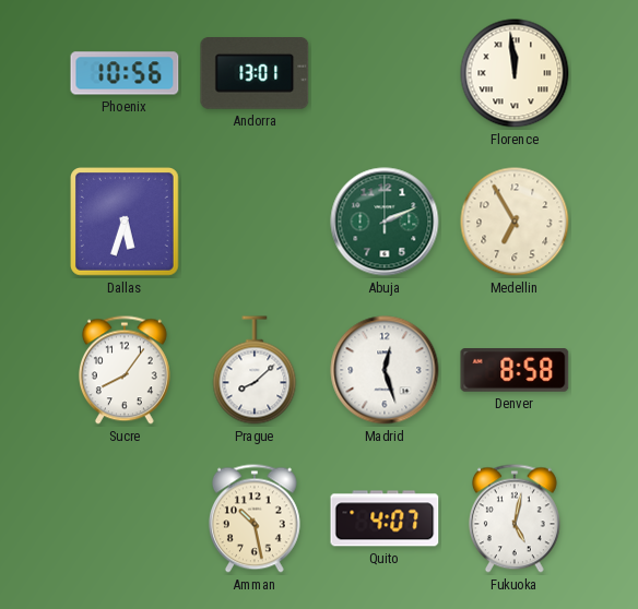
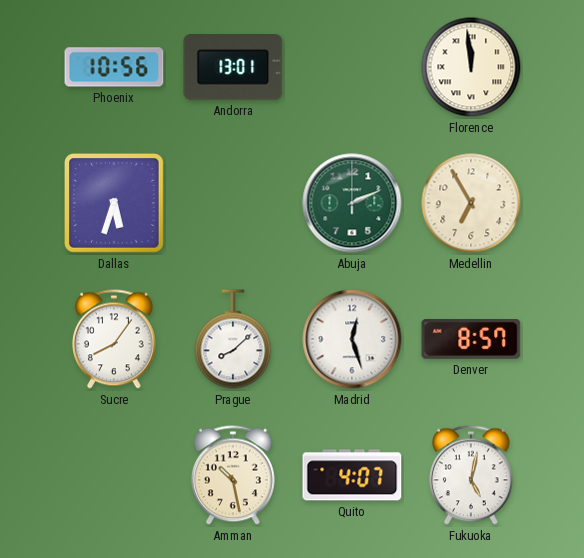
Denver: 8:58 -> 8:57
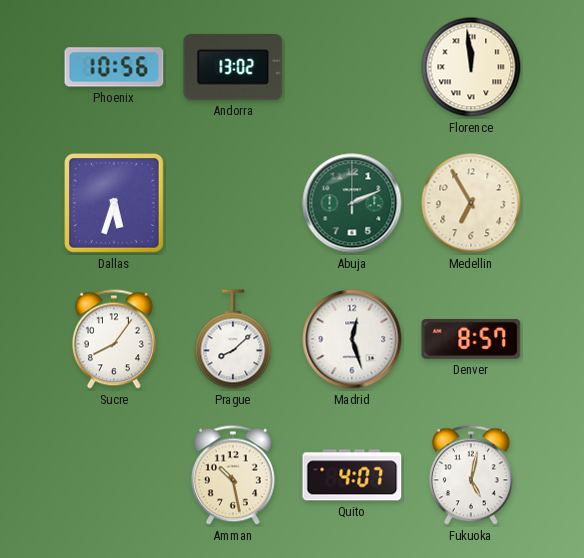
Andorra: 13:01 -> 13:02
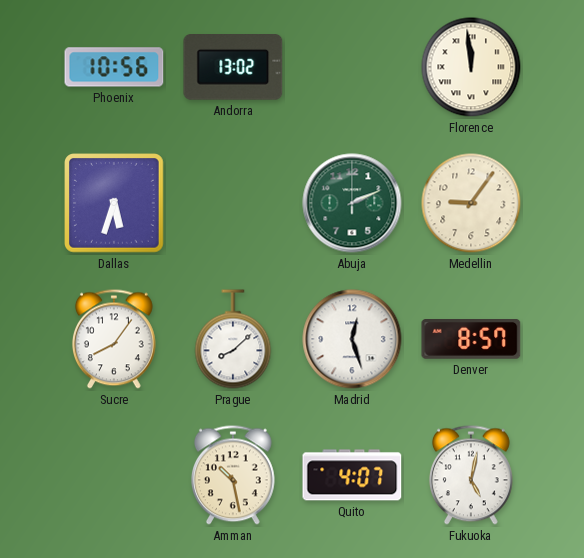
Medellin: 6:55 -> 9:06
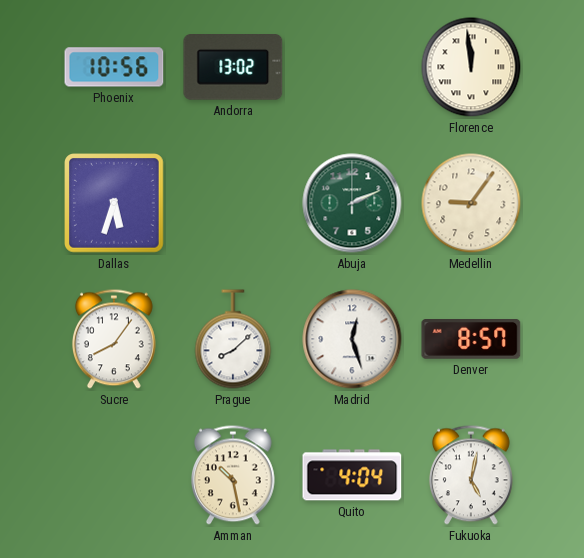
Quito: 4:07 -> 4:04
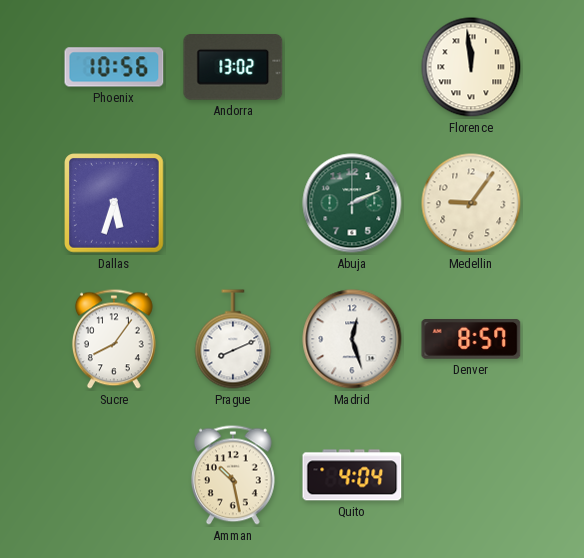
Prague: 8:08 -> 8:11
Fukuoka: 5:02 -> none
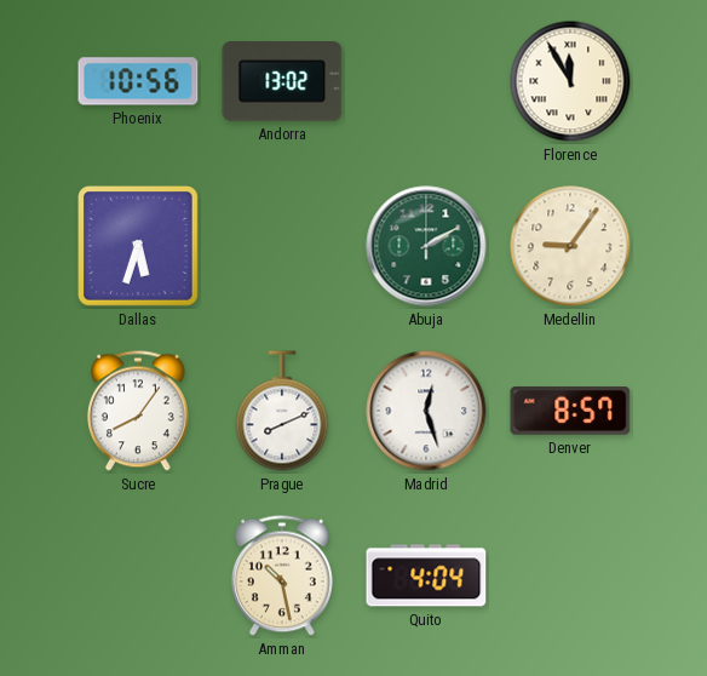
Florence: 11:59 -> 11:55
Abuja: 2:11 -> 2:10
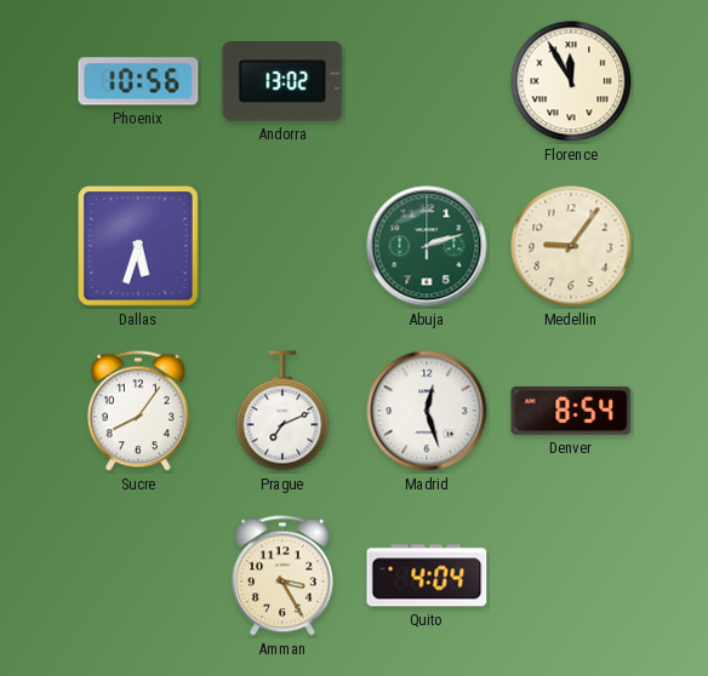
Abuja: 2:10 -> 2:12
Prague: 8:11 -> 7:11
Denver: 8:57 -> 8:54
Amman: 10:28 -> 3:25
